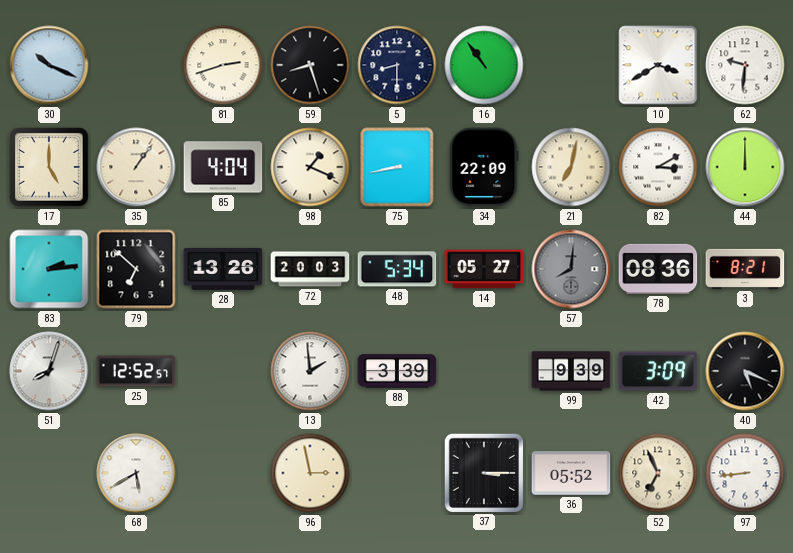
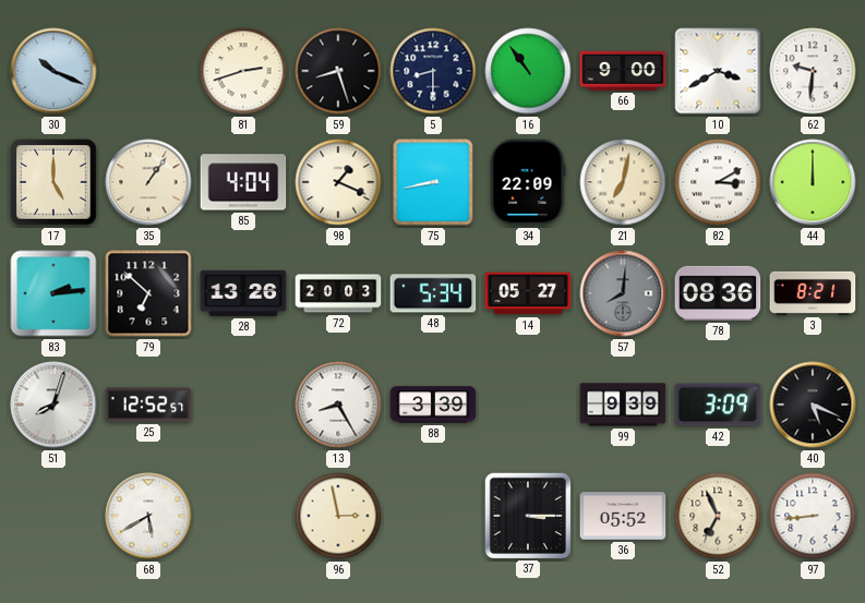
66: none -> 9:00
13: 1:59 -> 8:25
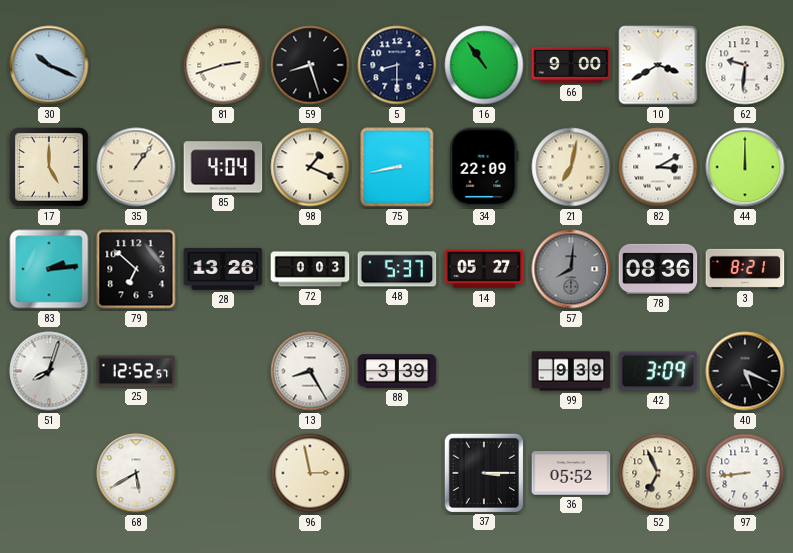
72: 20:03 -> 0:03
48: 5:34 -> 5:37
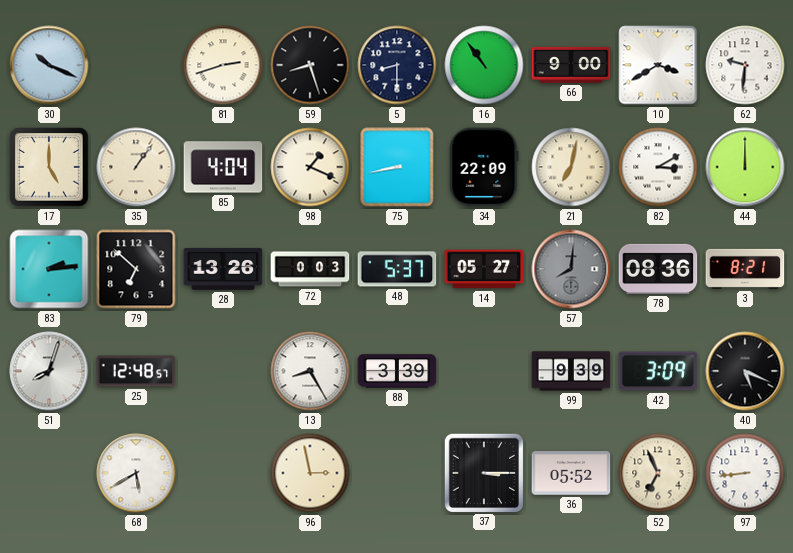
25: 12:52 -> 12:48
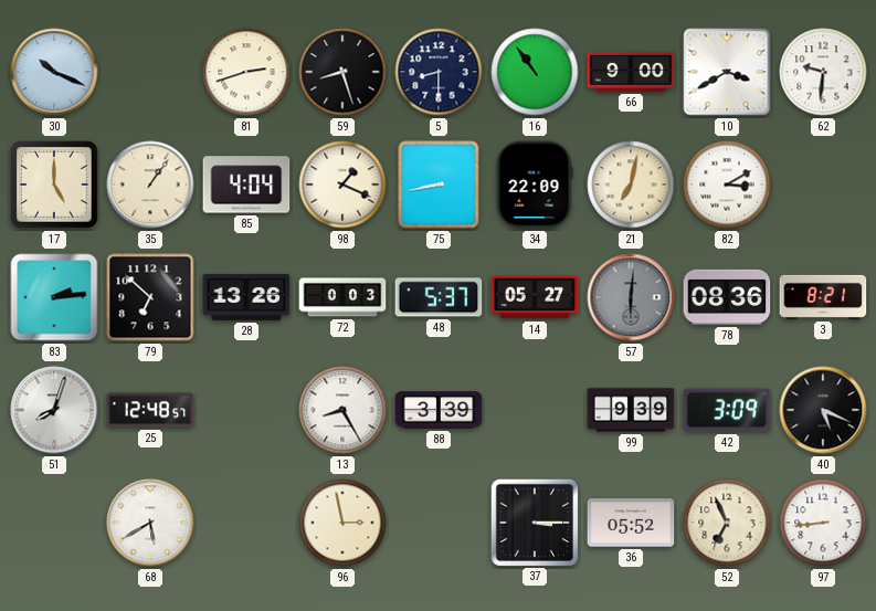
44: 12:00 -> none
57: 8:01 -> 6:01
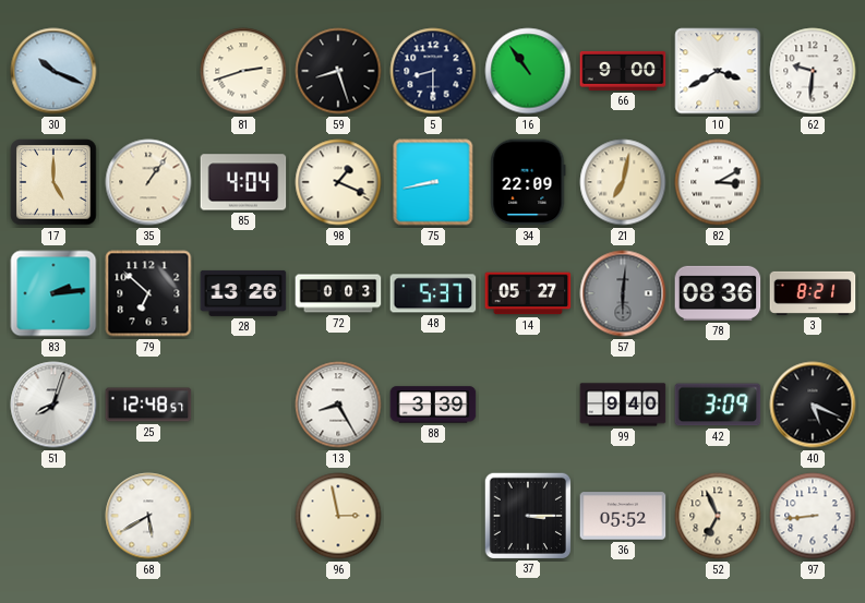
99: 9:39 -> 9:40
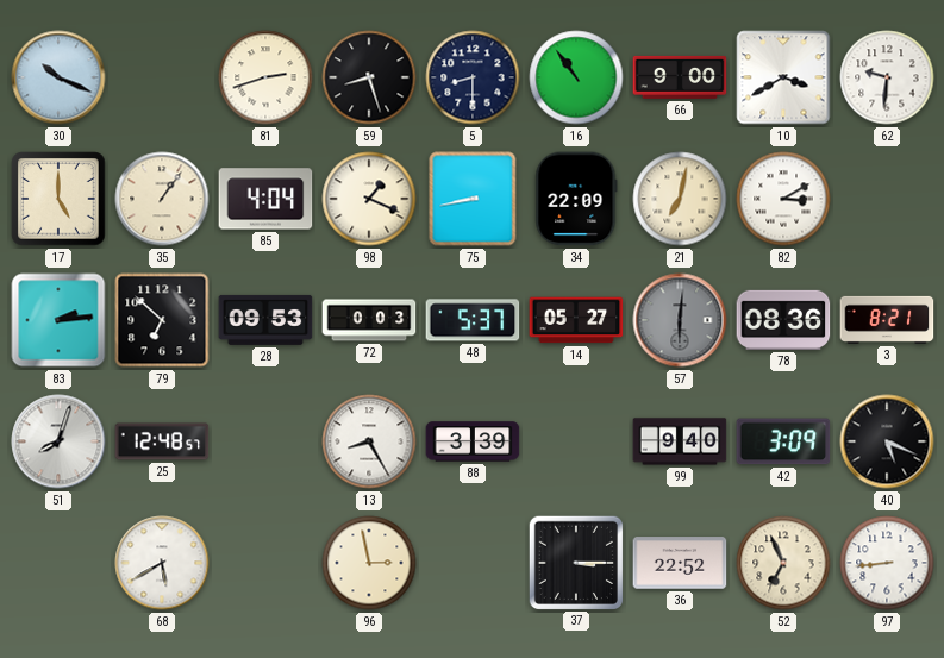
28: 13:26 -> 09:53
36: 05:52 -> 22:52
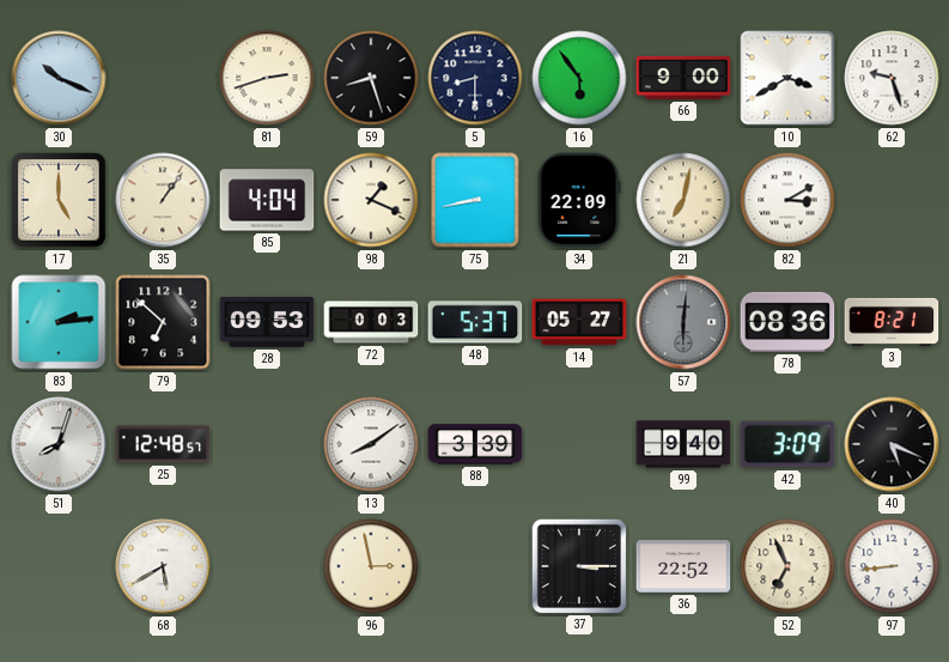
16: 10:54 -> 5:54
62: 9:31 -> 9:27
13: 8:25 -> 8:09
